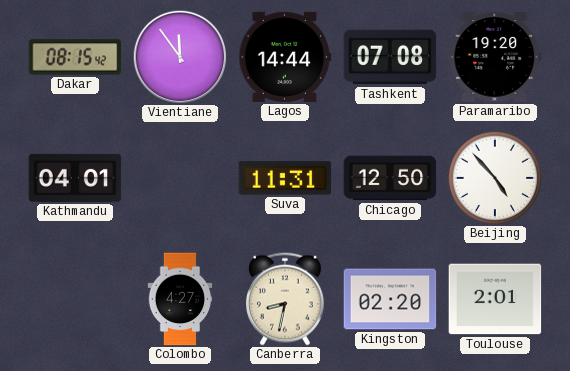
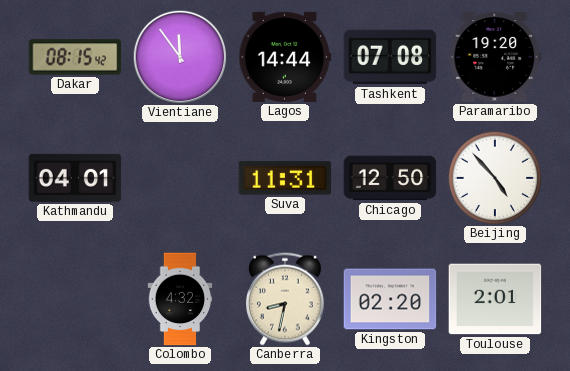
Colombo: 4:27 -> 4:32
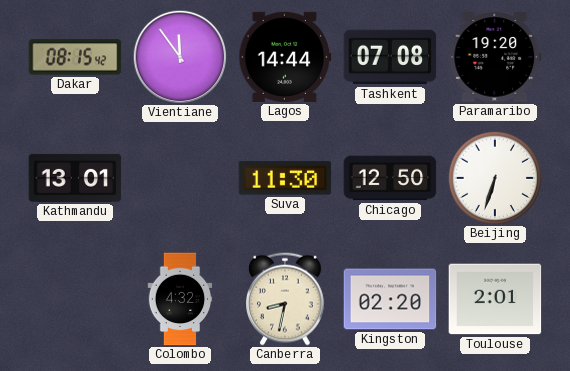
Kathmandu: 04:01 -> 13:01
Suva: 11:31 -> 11:30
Beijing: 4:53 -> 6:33
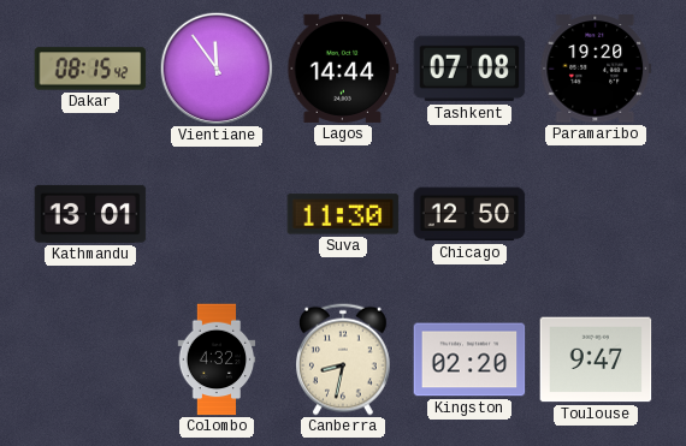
Beijing: 6:33 -> none
Toulouse: 2:01 -> 9:47
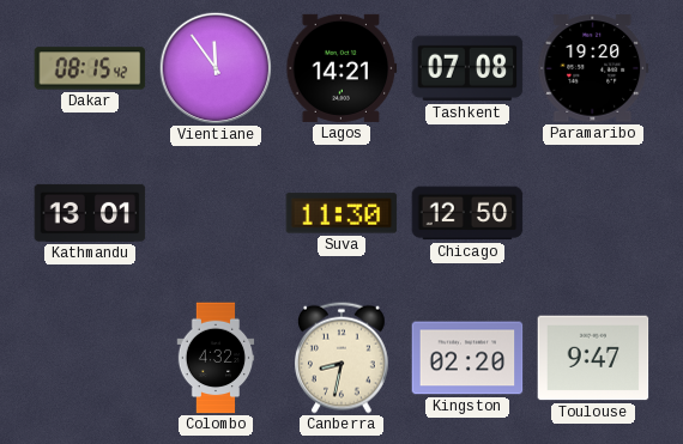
Lagos: 14:44 -> 14:21
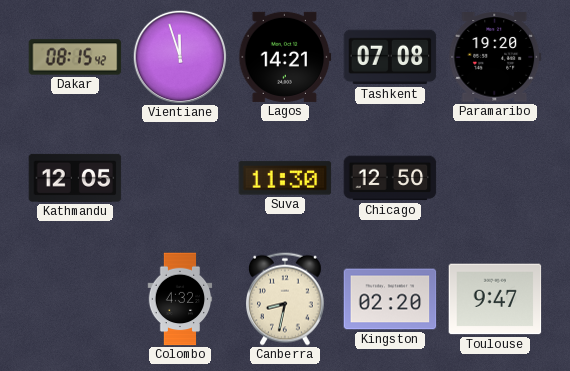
Vientiane: 11:54 -> 11:57
Kathmandu: 13:01 -> 12:05
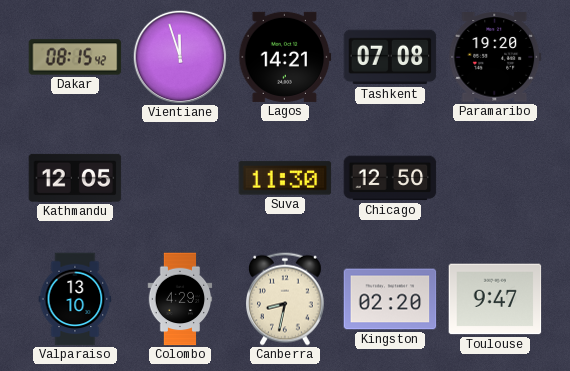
Valparaiso: none -> 13:10
Colombo: 4:32 -> 4:29
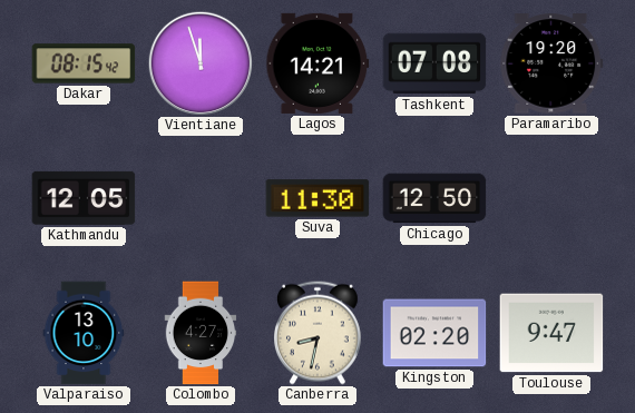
Colombo: 4:29 -> 4:27
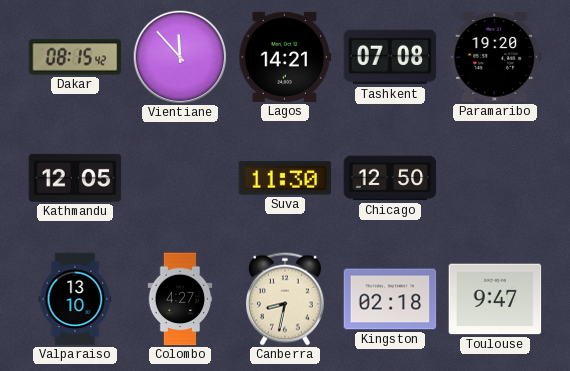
Vientiane: 11:57 -> 11:53
Kingston: 02:20 -> 02:18
